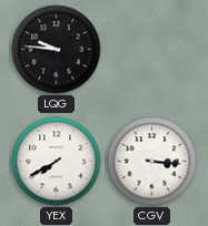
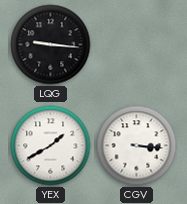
LQG: 9:46 -> 9:16
YEX: 7:40 -> 1:40
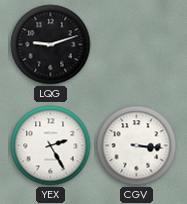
LQG: 9:16 -> 9:12
YEX: 1:40 -> 2:25
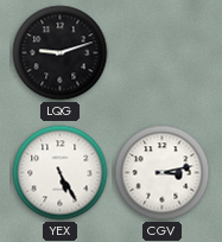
YEX: 2:25 -> 5:25
CGV: 3:16 -> 3:13
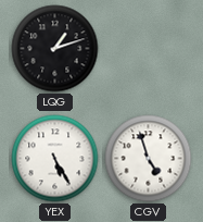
LQG: 9:12 -> 1:12
CGV: 3:13 -> 4:57
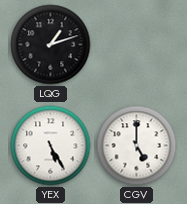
CGV: 4:57 -> 5:00
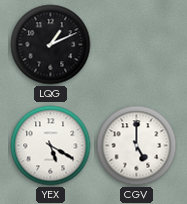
LQG: 1:12 -> 1:11
YEX: 5:25 -> 5:20
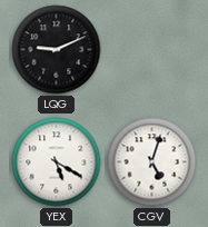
LQG: 1:11 -> 9:11
CGV: 5:00 -> 5:03
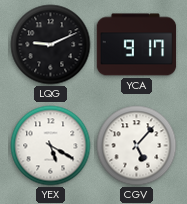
YCA: none -> 9:17
CGV: 5:03 -> 5:07
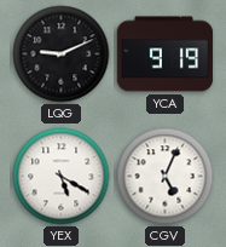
YCA: 9:17 -> 9:19
CGV: 5:07 -> 5:04
